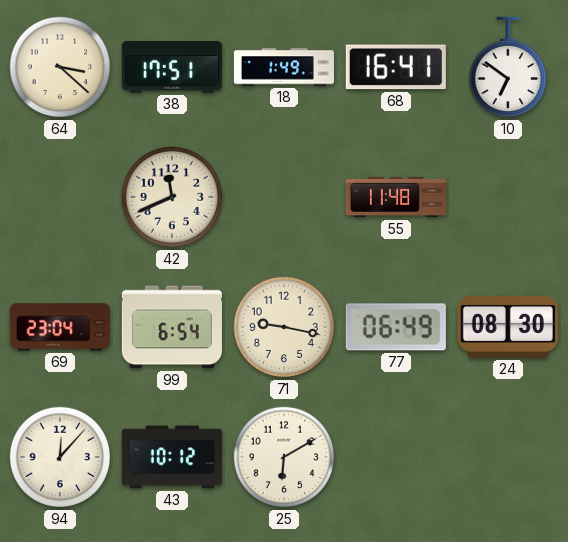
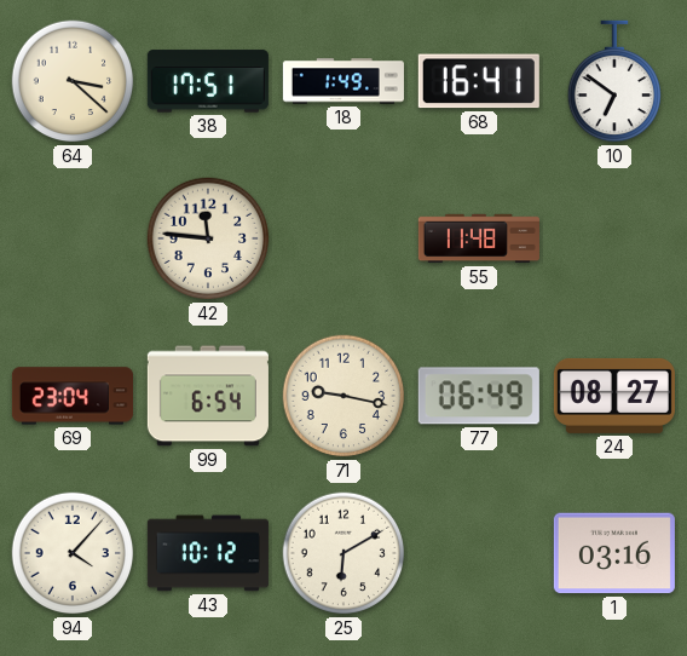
42: 11:41 -> 11:46
24: 08:30 -> 08:27
94: 12:07 -> 4:07
1: none -> 03:16
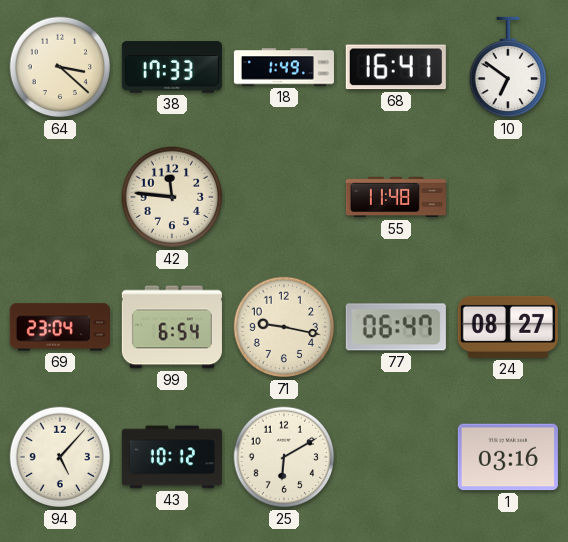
38: 17:51 -> 17:33
77: 06:49 -> 06:47
94: 4:07 -> 5:07
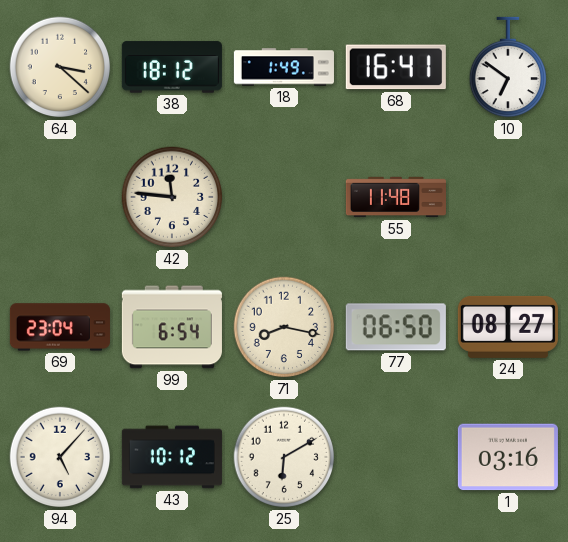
38: 17:33 -> 18:12
71: 9:17 -> 8:17
77: 06:47 -> 06:50
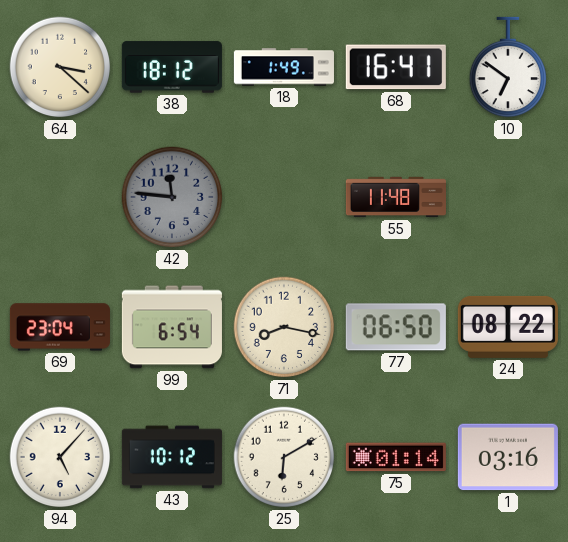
42 dial: cream -> grey
24: 08:27 -> 08:22
75: none -> 01:14
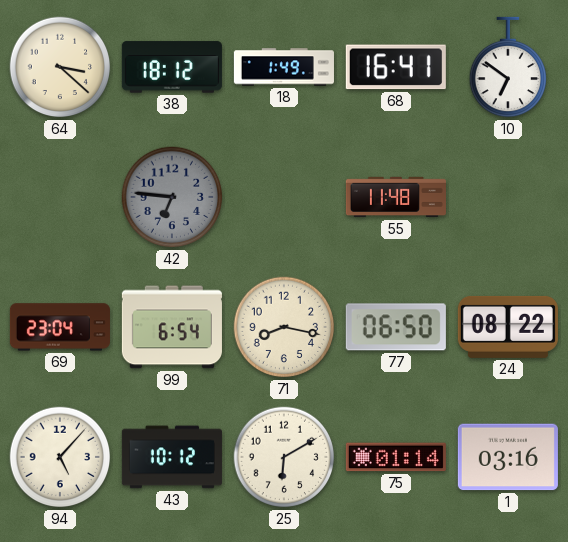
42: 11:46 -> 6:46
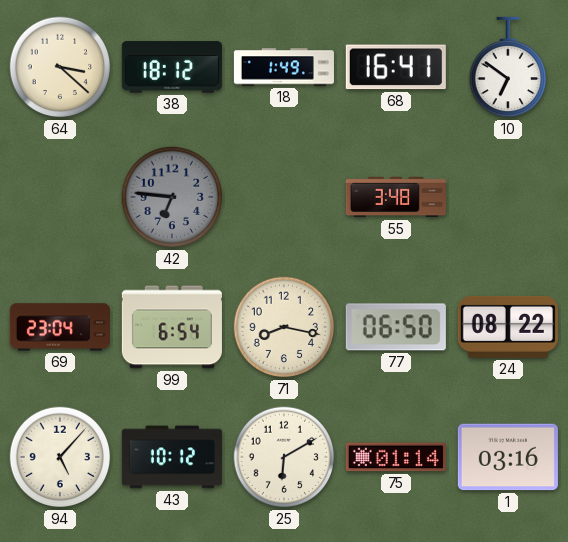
55: 11:48 -> 3:48
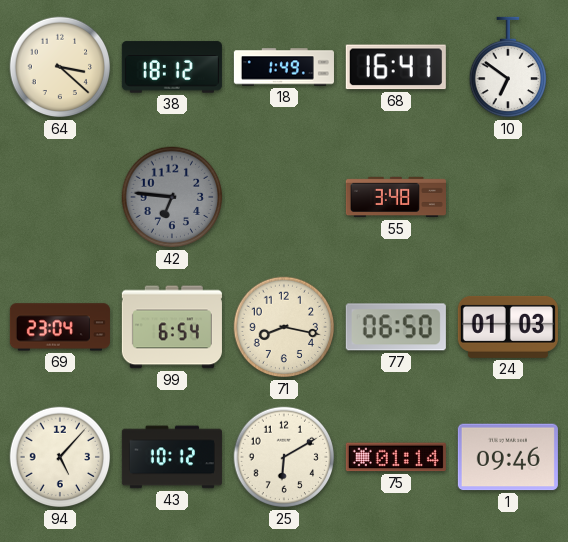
24: 08:22 -> 01:03
1: 03:16 -> 09:46
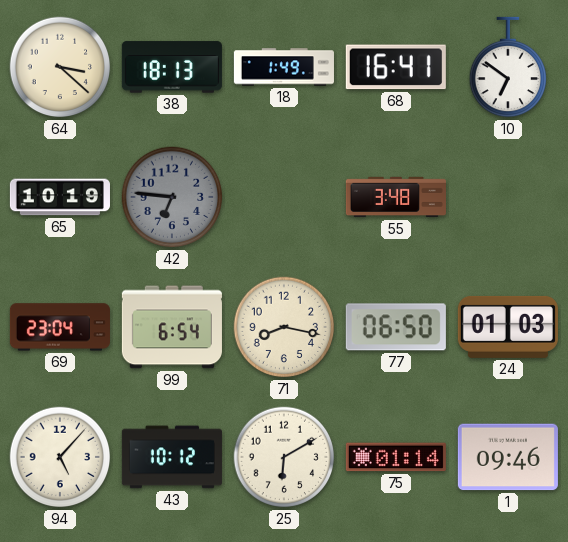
38: 18:12 -> 18:13
65: none -> 10:19
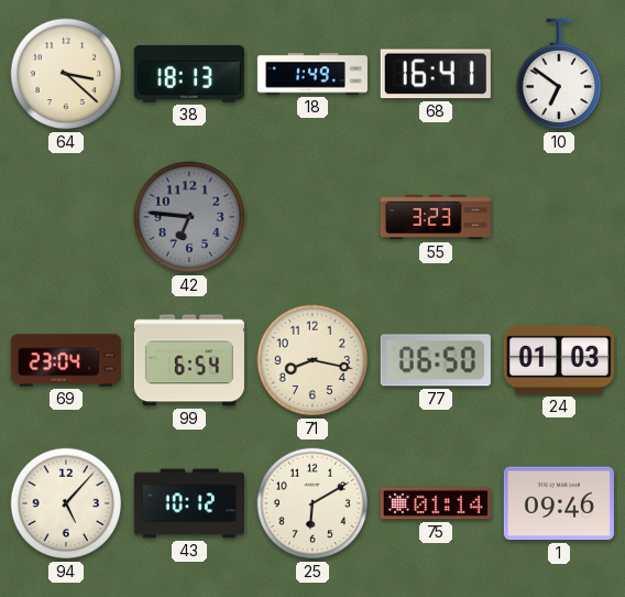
65: 10:19 -> none
55: 3:48 -> 3:23
